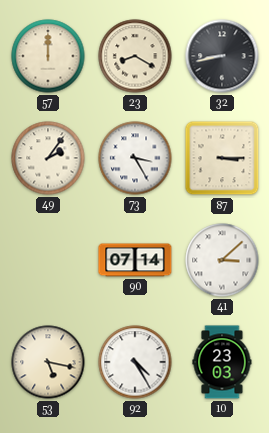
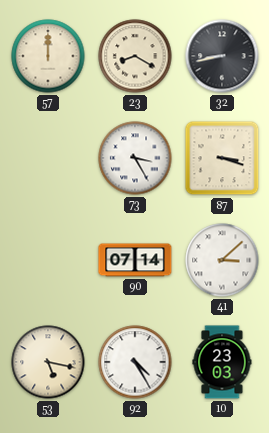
49: 2:06 -> none
87: 3:15 -> 3:18
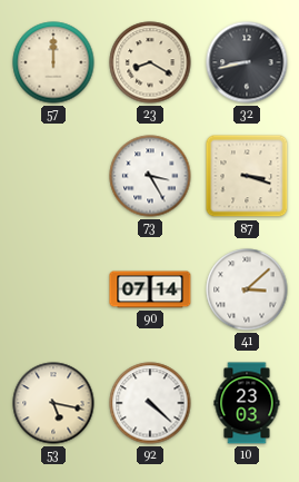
92: 4:25 -> 4:22
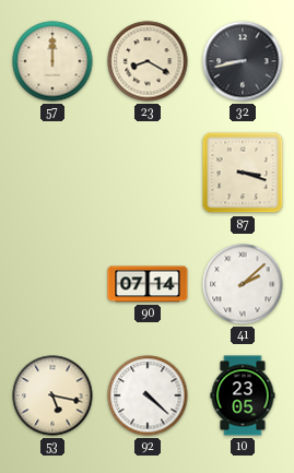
73: 3:25 -> none
41: 3:08 -> 2:08
10: 23:03 -> 23:05
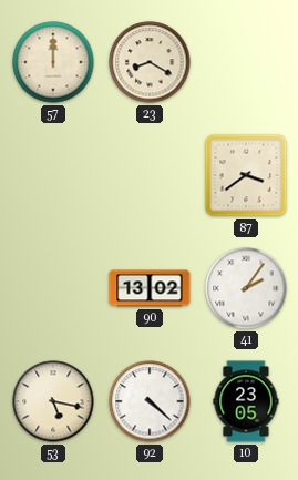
32: 8:43 -> none
87: 3:18 -> 3:39
90: 07:14 -> 13:02
41: 2:08 -> 2:06
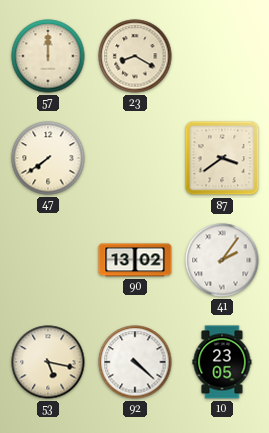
47: none -> 7:39
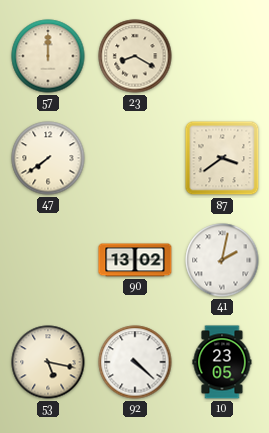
41: 2:06 -> 2:02
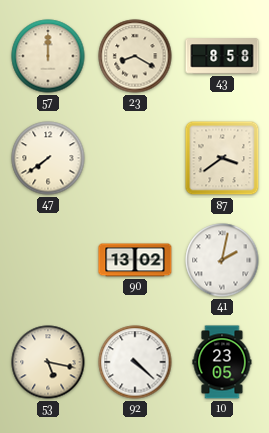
43: none -> 8:58
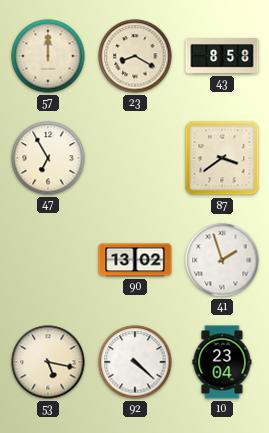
47: 7:39 -> 6:55
41: 2:02 -> 1:57
10: 23:05 -> 23:04
